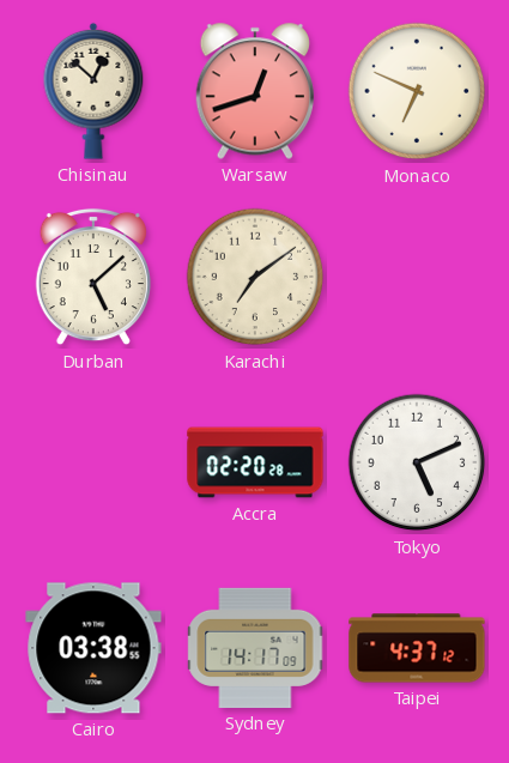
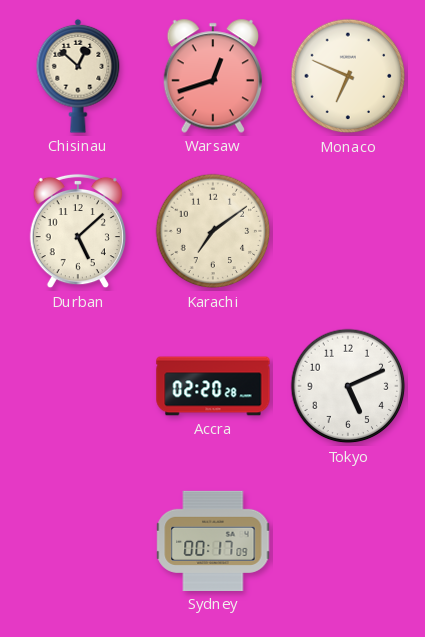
Cairo: 03:38 -> none
Sydney: 14:17 -> 00:17
Taipei: 4:37 -> none
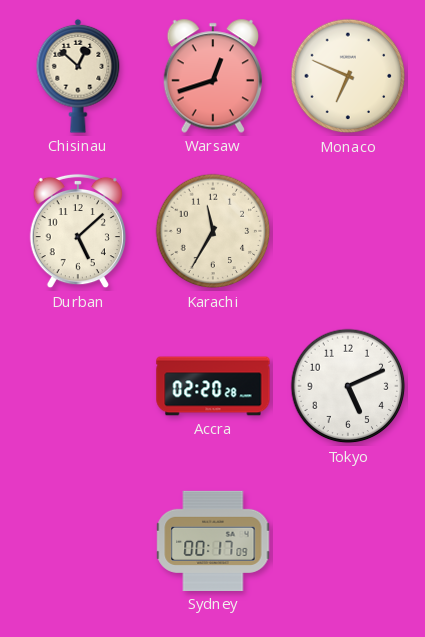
Karachi: 7:09 -> 11:35
